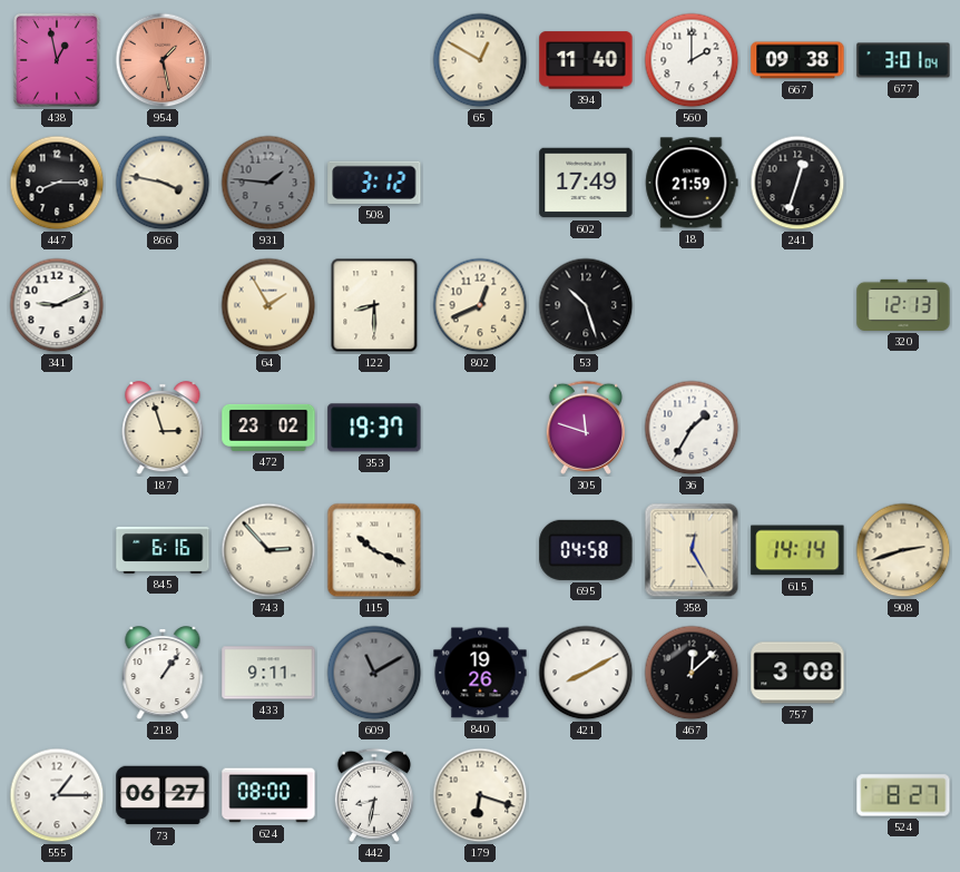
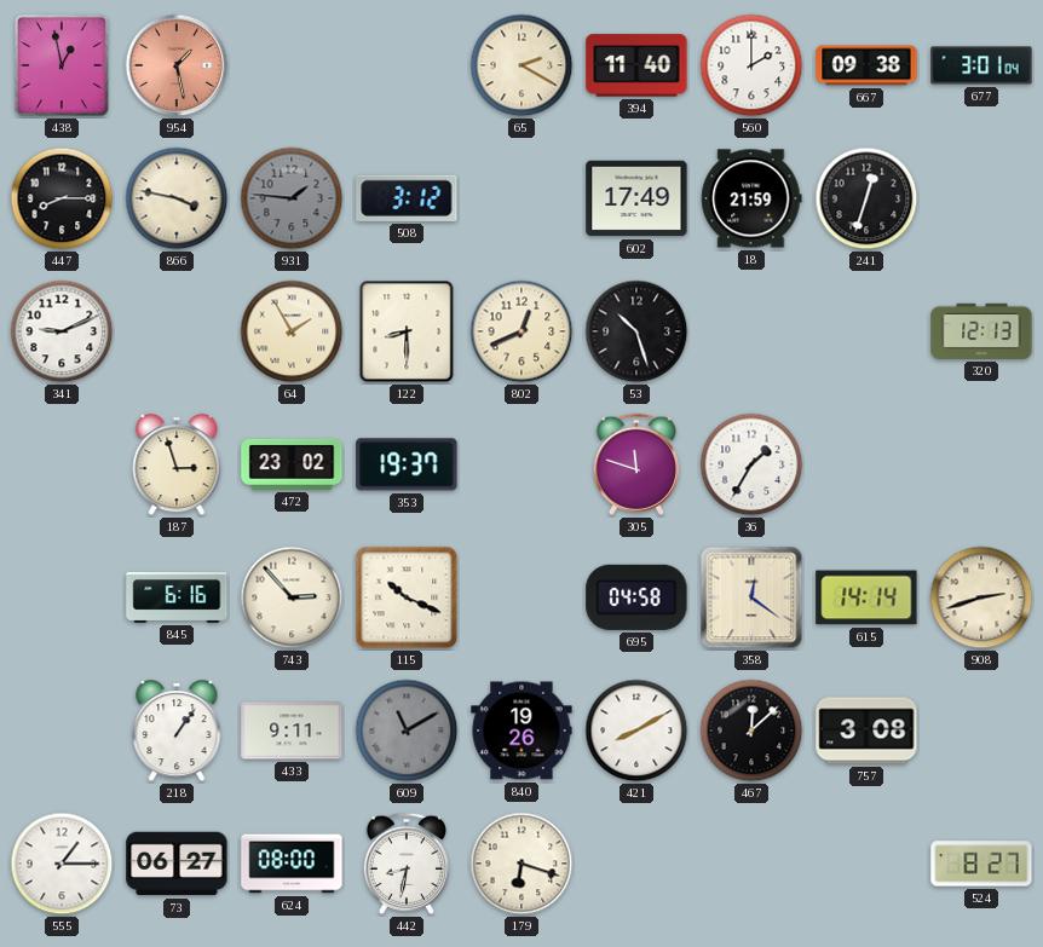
65: 12:50 -> 2:20
358: 12:25 -> 12:21
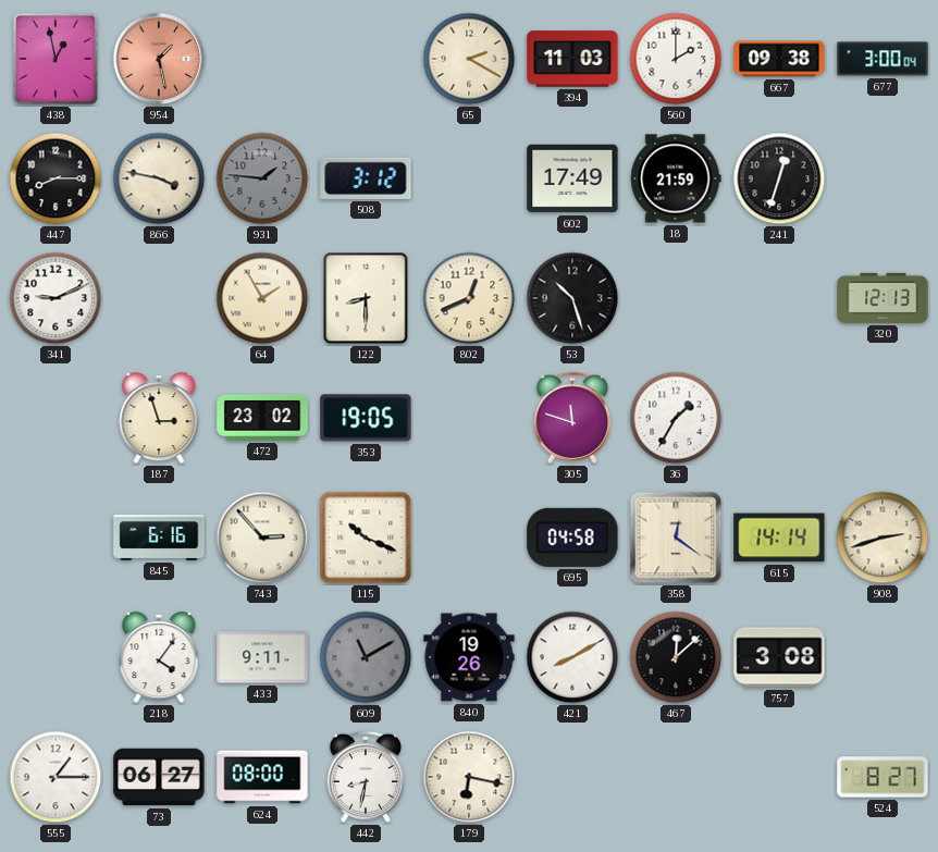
394: 11:40 -> 11:03
677: 3:01 -> 3:00
353: 19:37 -> 19:05
218: 1:06 -> 4:06
179: 6:18 -> 6:17
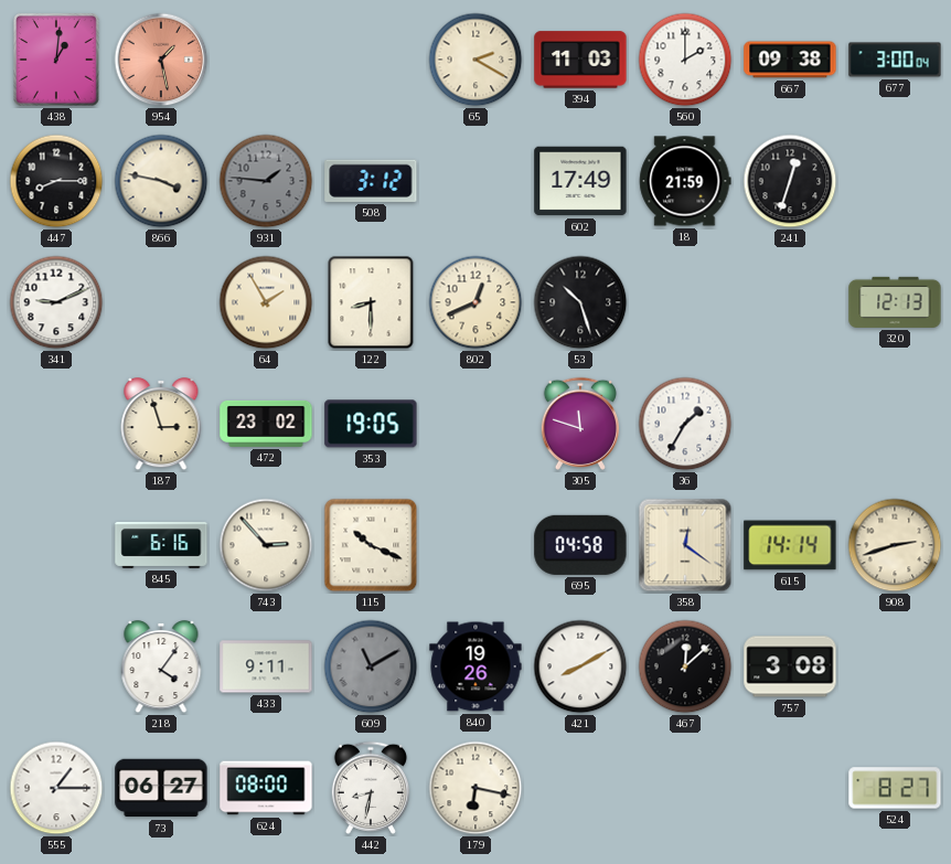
438: 12:58 -> 1:01
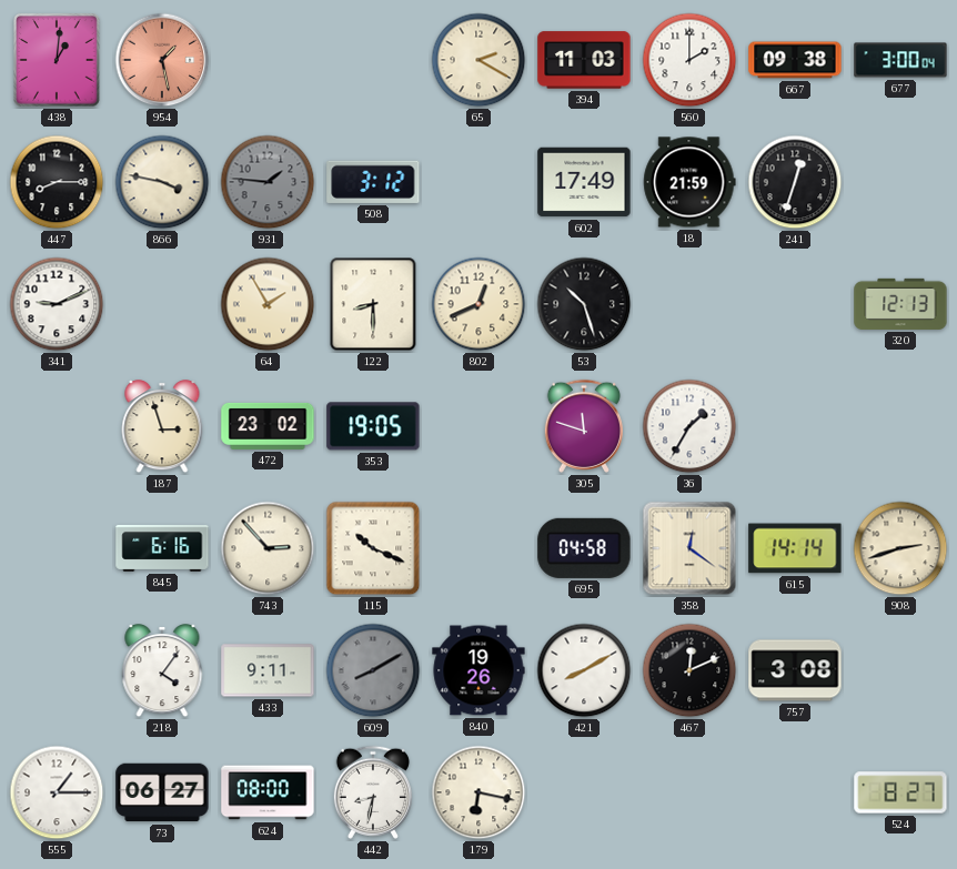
609: 11:10 -> 8:10
467: 12:08 -> 12:11
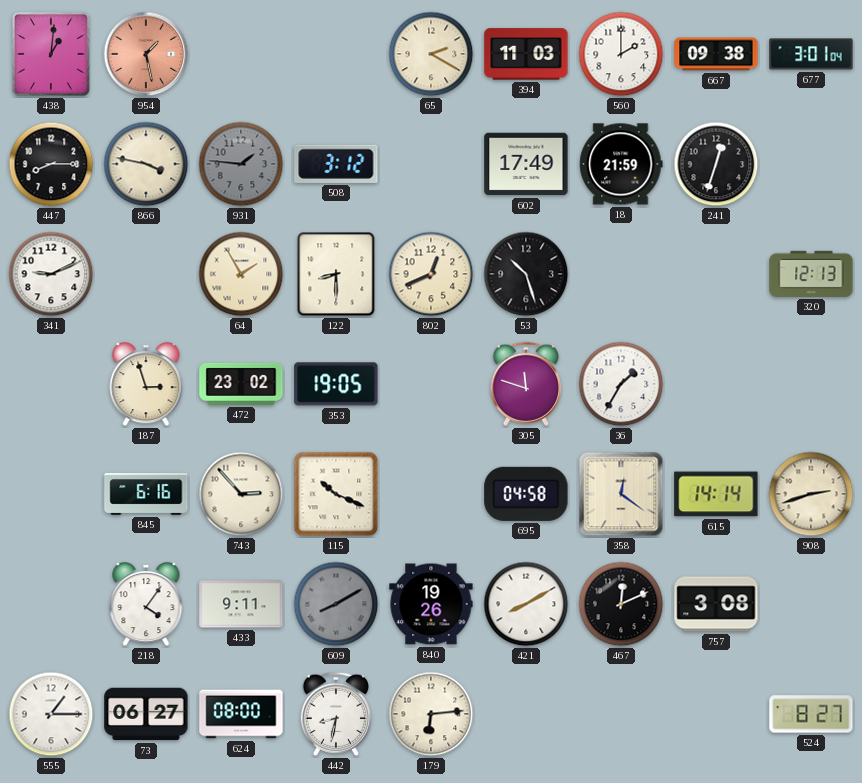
677: 3:00 -> 3:01
179: 6:17 -> 6:14
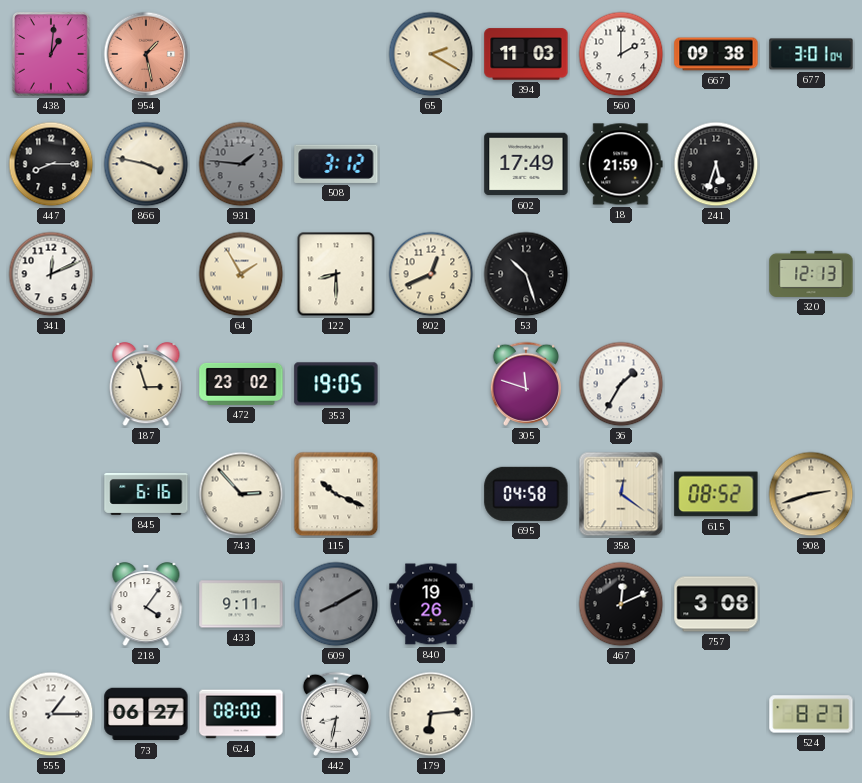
241: 12:33 -> 5:33
341: 9:11 -> 12:11
615: 14:14 -> 08:52
421: 8:10 -> none
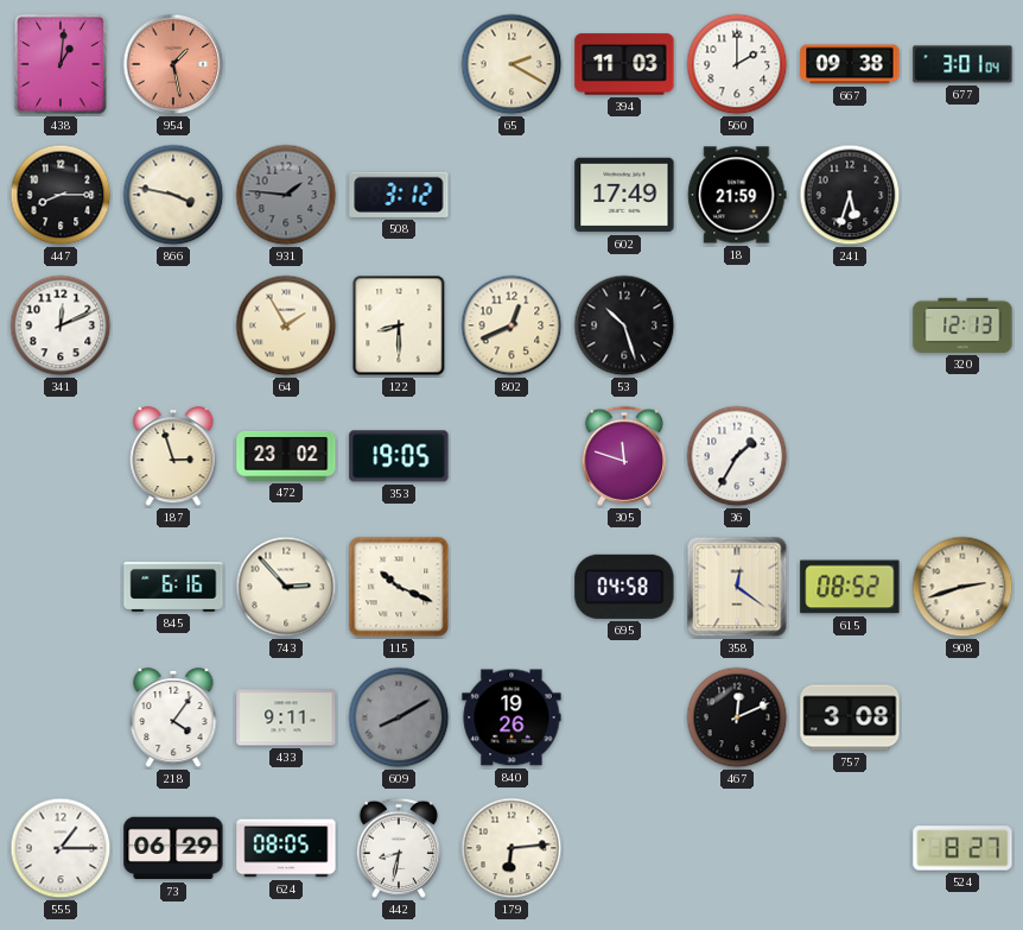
73: 06:27 -> 06:29
624: 08:00 -> 08:05
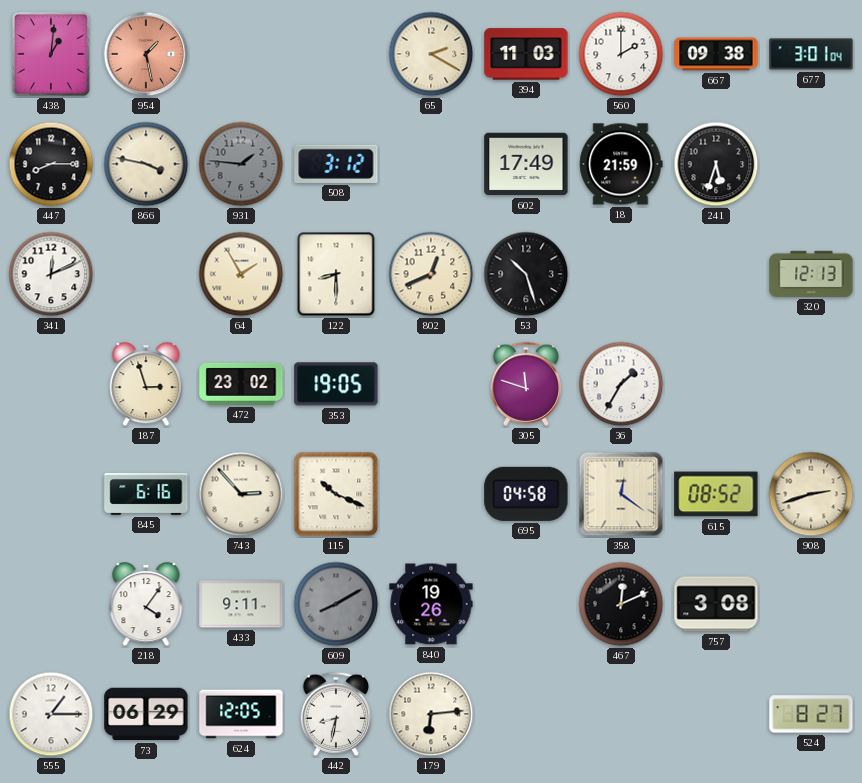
624: 08:05 -> 12:05
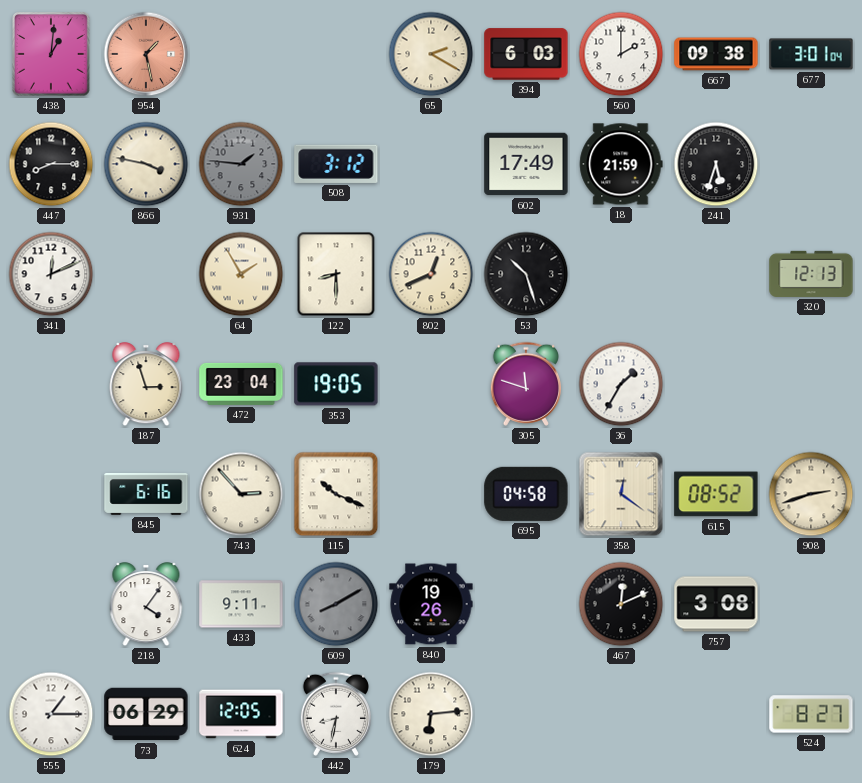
394: 11:03 -> 6:03
472: 23:02 -> 23:04
